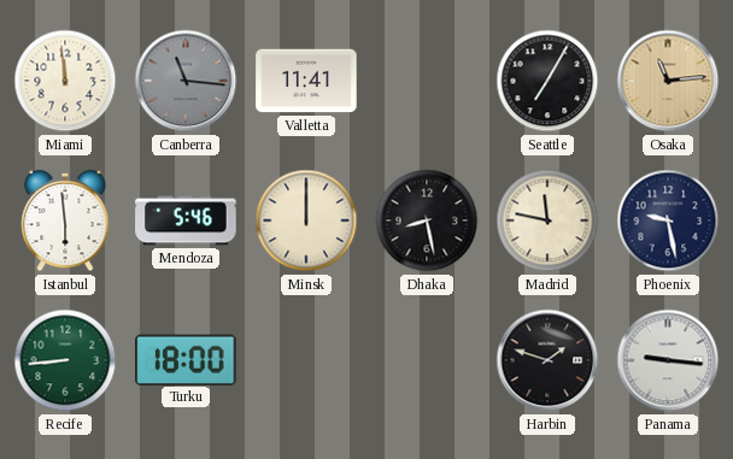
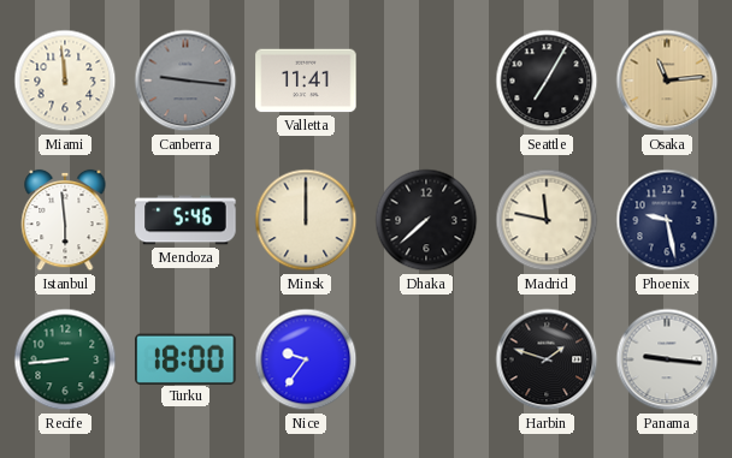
Canberra: 11:16 -> 9:16
Dhaka: 8:28 -> 7:38
Nice: none -> 9:36
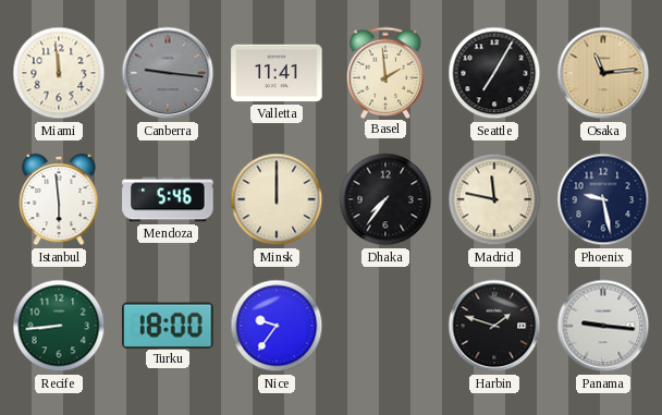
Basel: none -> 1:59
Dhaka: 7:38 -> 7:36
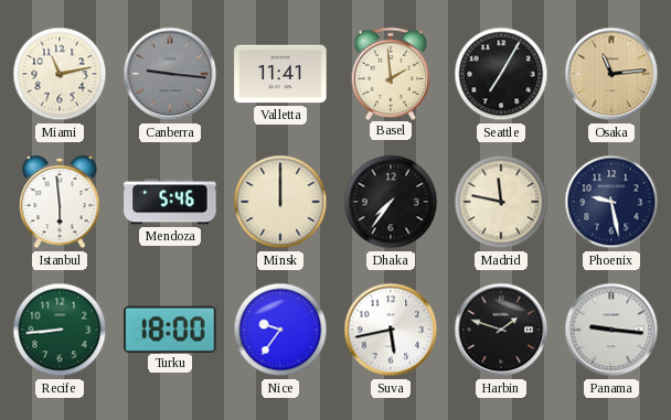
Miami: 11:59 -> 11:13
Suva: none -> 5:43
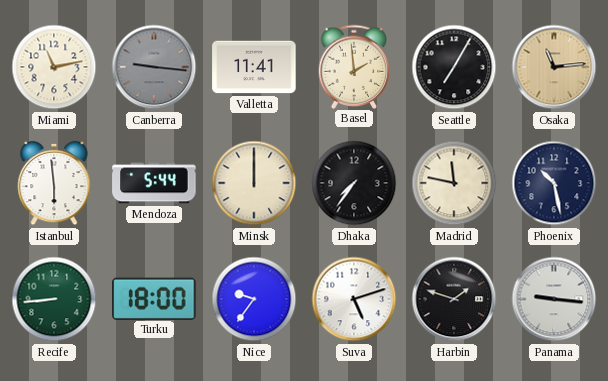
Mendoza: 5:46 -> 5:44
Phoenix: 9:28 -> 10:28
Suva: 5:43 -> 5:12
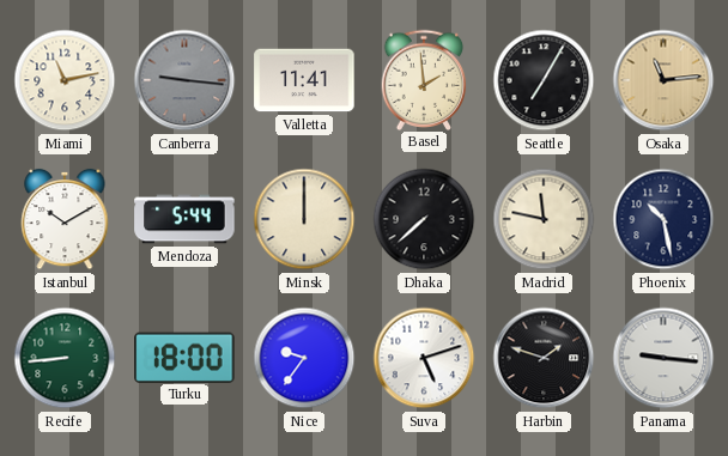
Istanbul: 5:59 -> 10:10
Dhaka: 7:36 -> 7:38
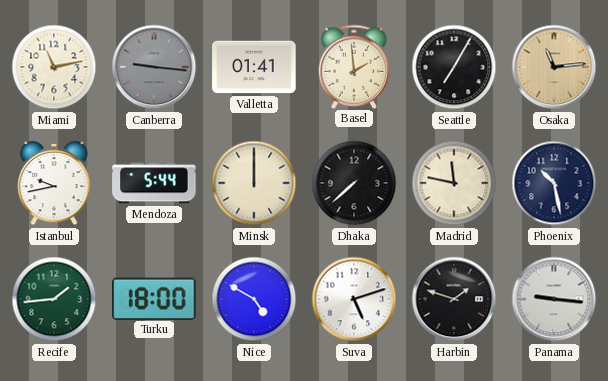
Valletta: 11:41 -> 01:41
Istanbul: 10:10 -> 9:43
Recife: 8:44 -> 1:44
Nice: 9:36 -> 4:50
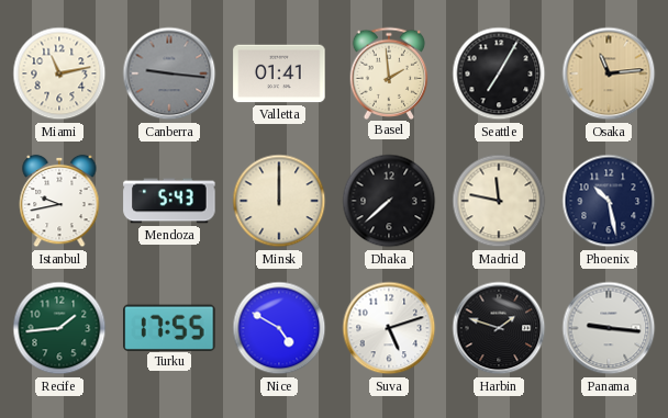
Mendoza: 5:44 -> 5:43
Turku: 18:00 -> 17:55
